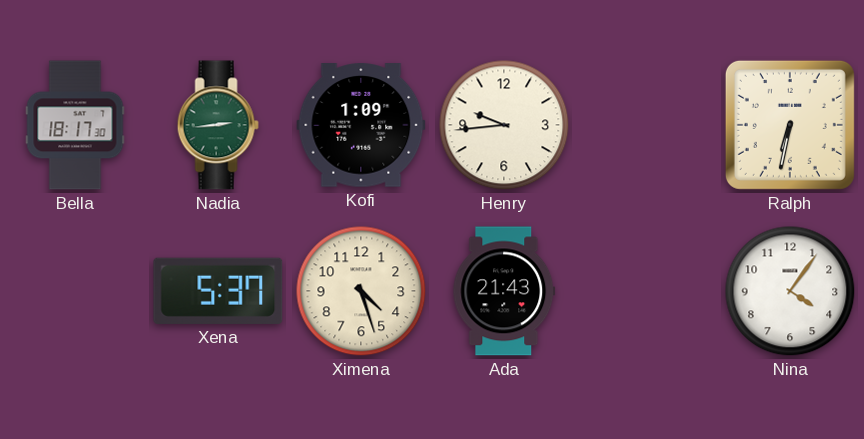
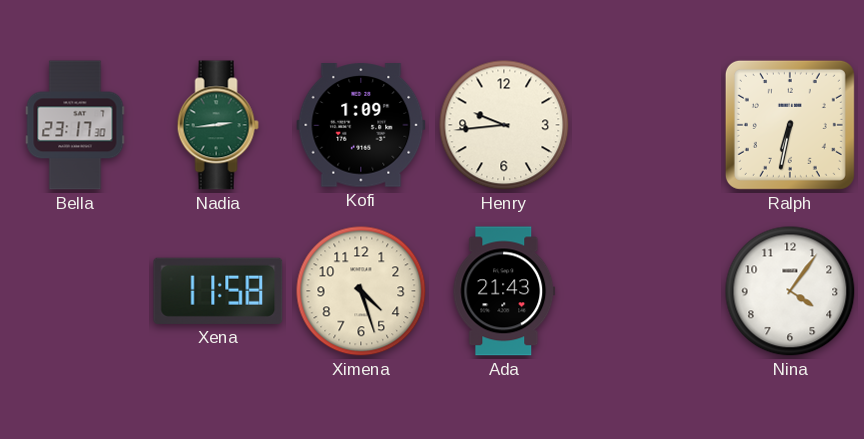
Bella: 18:17 -> 23:17
Xena: 5:37 -> 11:58
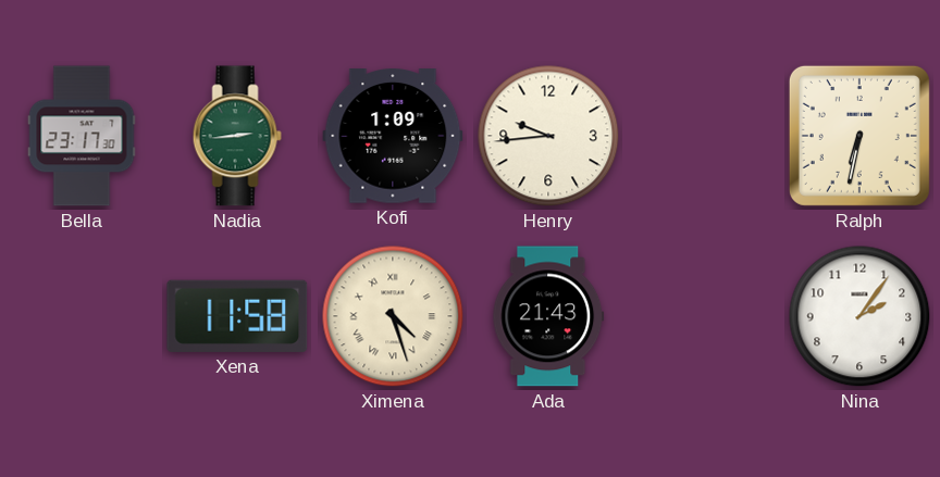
Ximena numerals: Arabic -> Roman
Nina: 4:06 -> 2:06
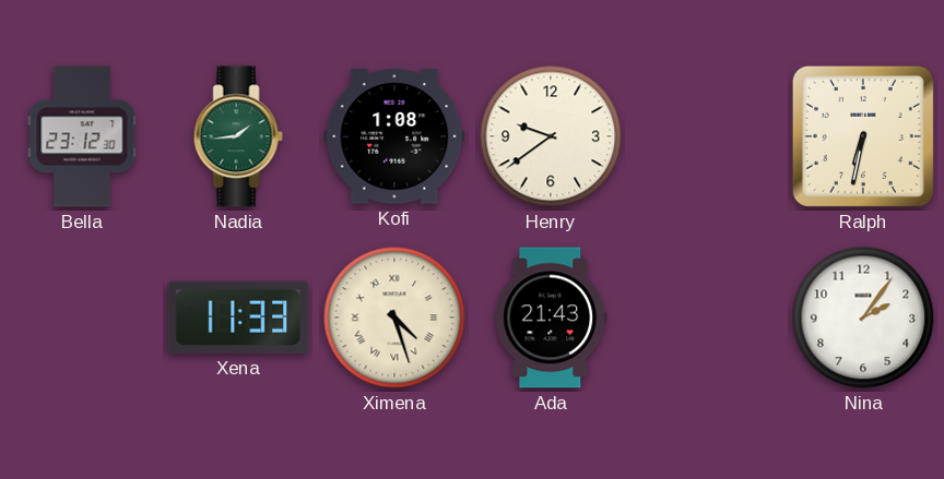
Bella: 23:17 -> 23:12
Nadia: 2:44 -> 1:44
Kofi: 1:09 -> 1:08
Henry: 9:44 -> 9:39
Xena: 11:58 -> 11:33
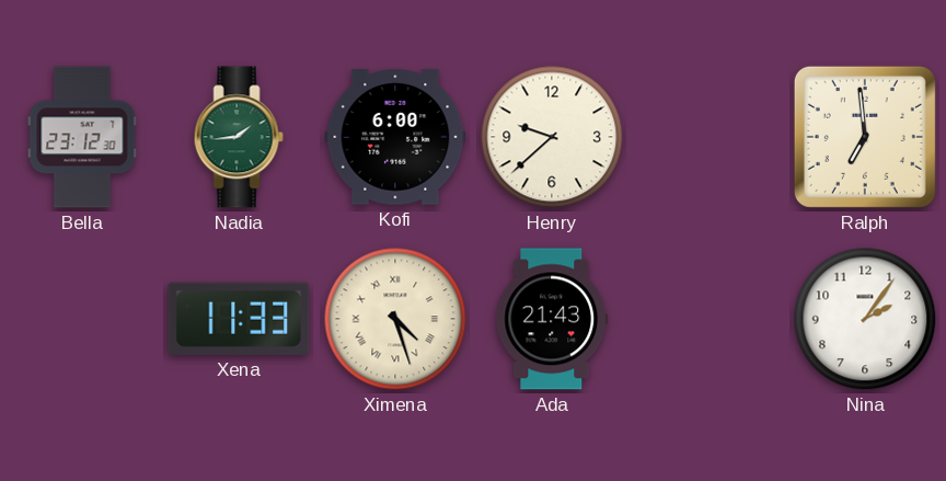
Kofi: 1:08 -> 6:00
Henry: 9:39 -> 9:38
Ralph: 6:32 -> 6:59
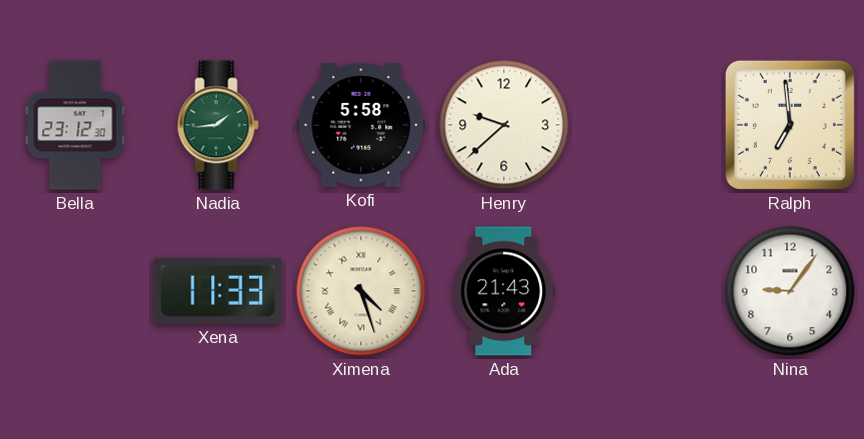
Kofi: 6:00 -> 5:58
Nina: 2:06 -> 9:06
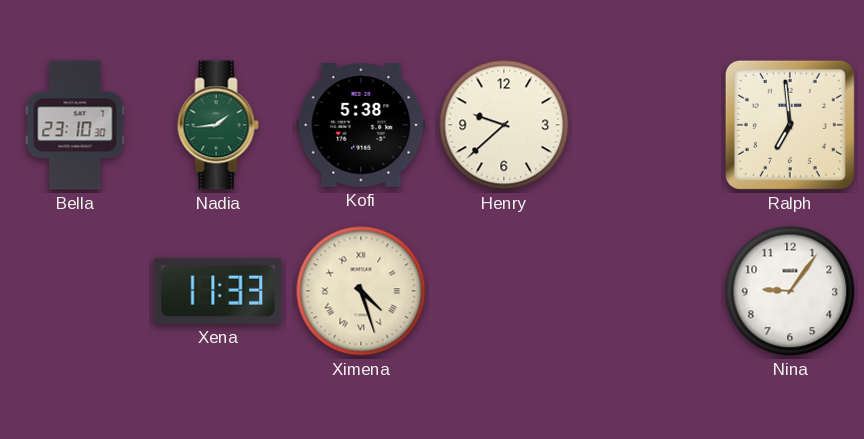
Bella: 23:12 -> 23:10
Kofi: 5:58 -> 5:38
Ada: 21:43 -> none
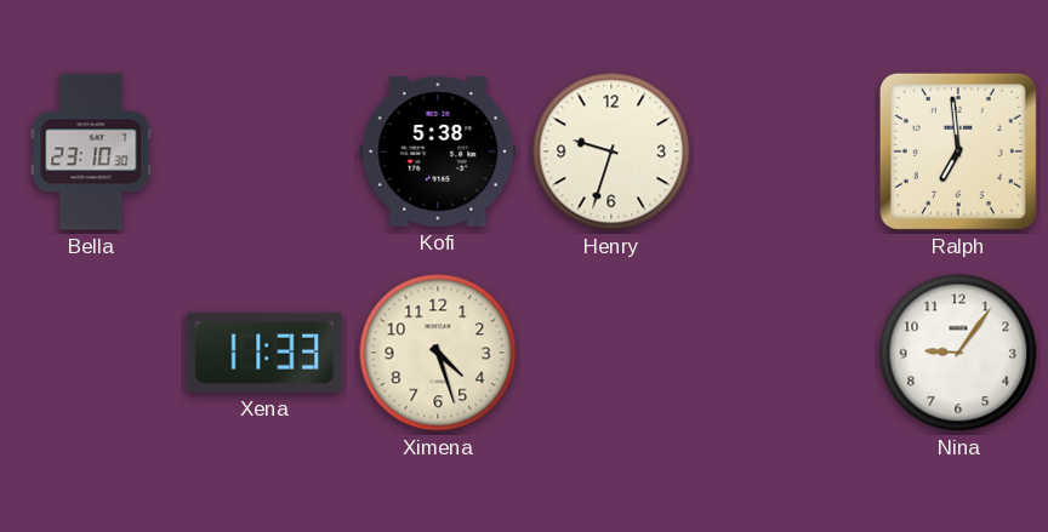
Nadia: 1:44 -> none
Henry: 9:38 -> 9:33
Ximena numerals: Roman -> Arabic
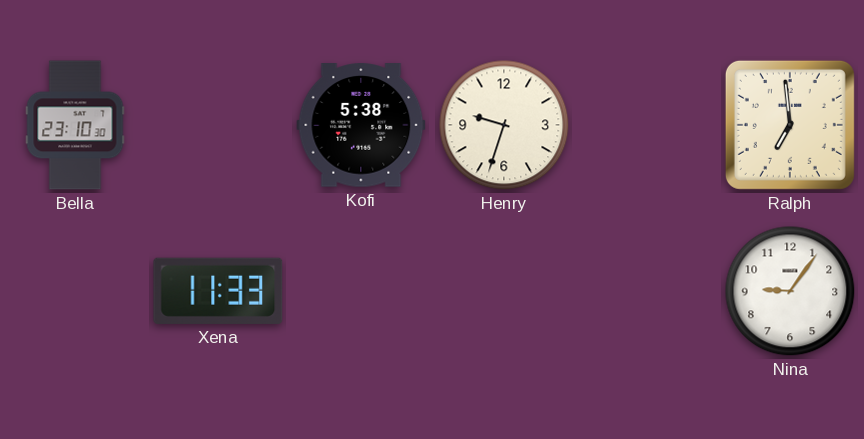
Ximena: 4:27 -> none
